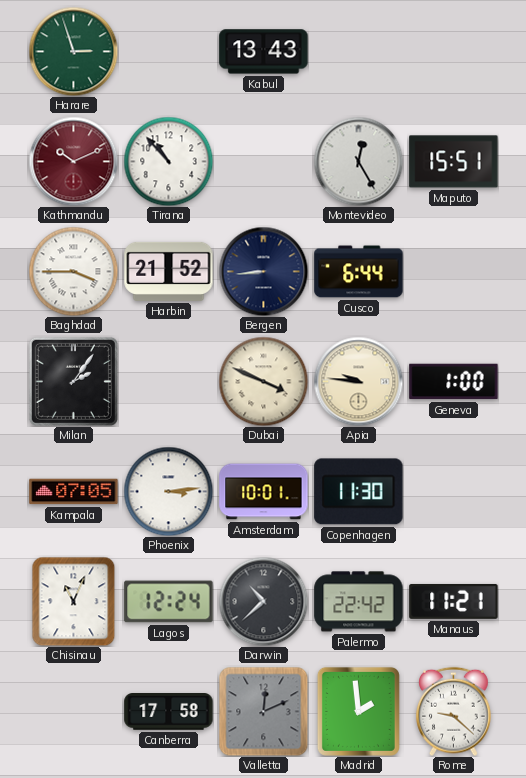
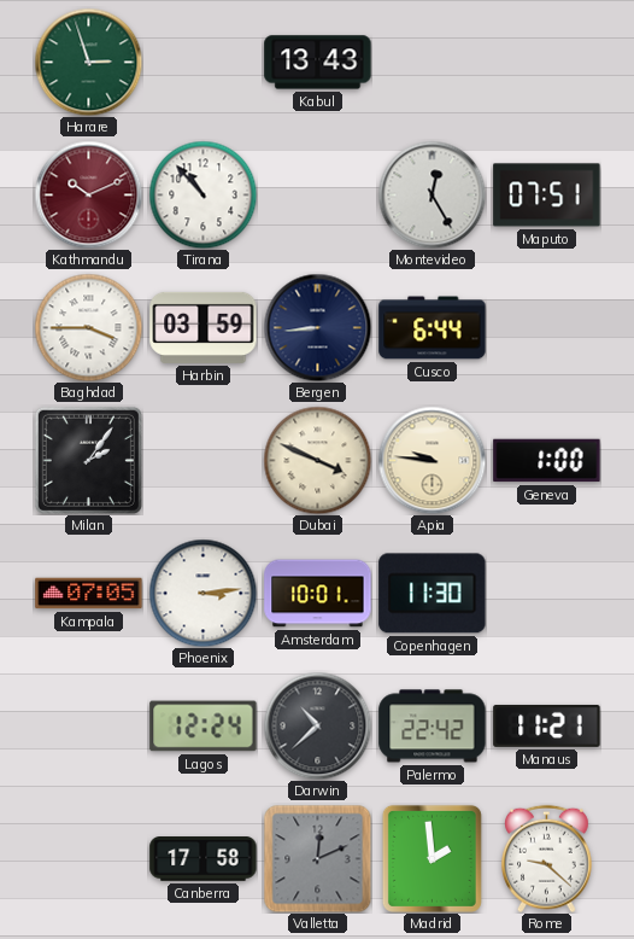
Maputo: 15:51 -> 07:51
Harbin: 21:52 -> 03:59
Chisinau: 11:04 -> none
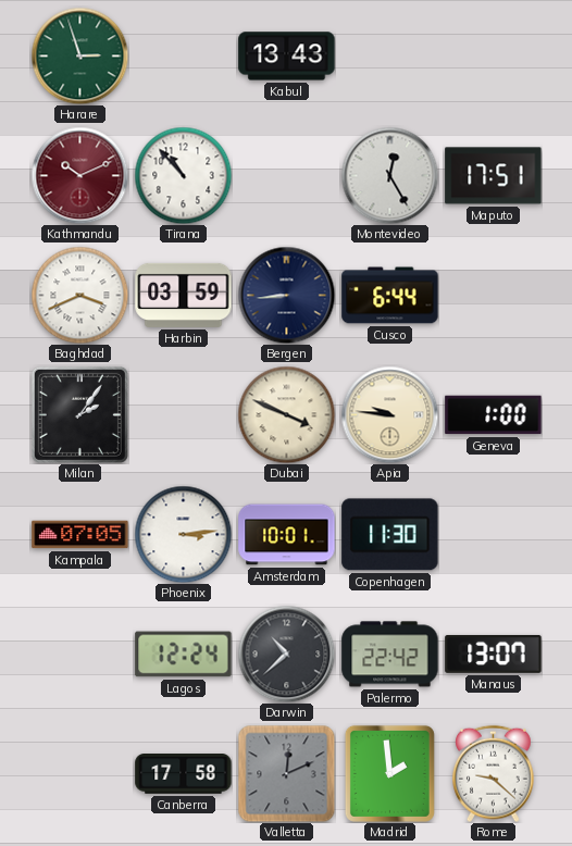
Maputo: 07:51 -> 17:51
Baghdad: 3:45 -> 3:41
Manaus: 11:21 -> 13:07
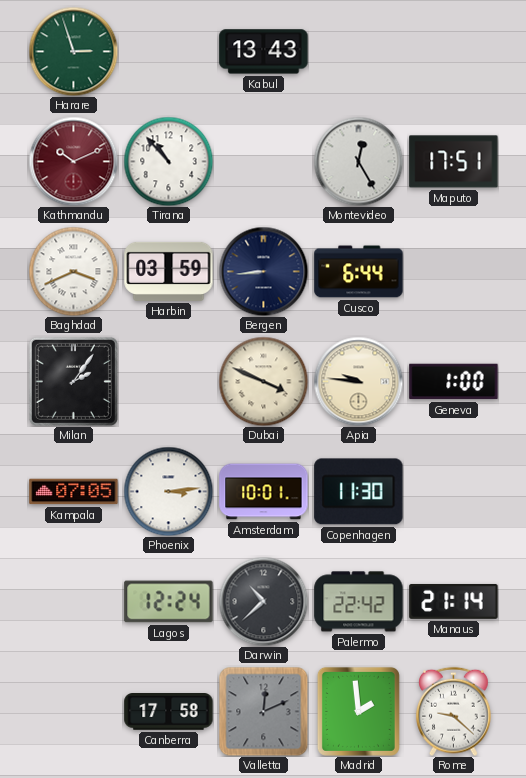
Manaus: 13:07 -> 21:14
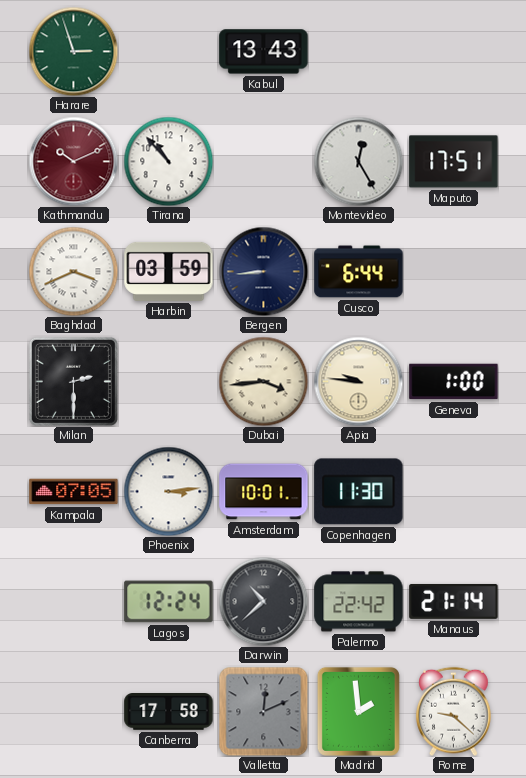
Milan: 2:06 -> 2:30
Dubai: 3:49 -> 3:44
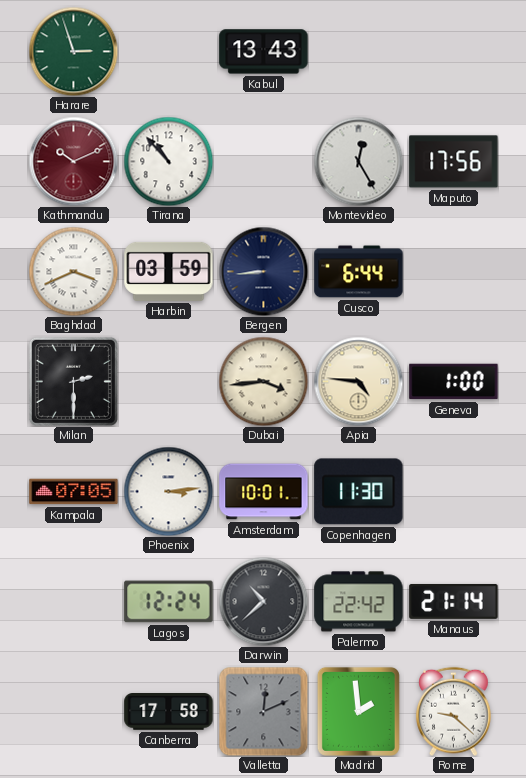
Maputo: 17:51 -> 17:56
Apia: 9:46 -> 4:46
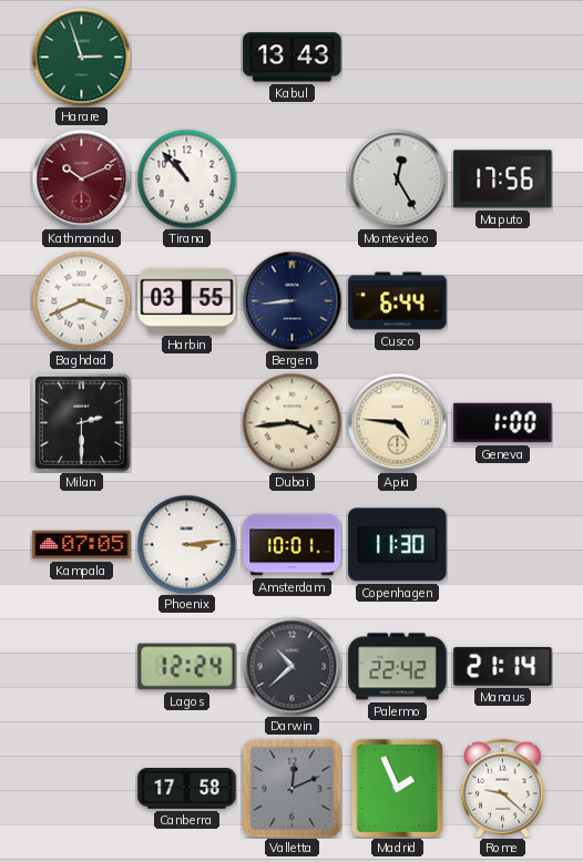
Harbin: 03:59 -> 03:55
Madrid: 1:59 -> 1:56
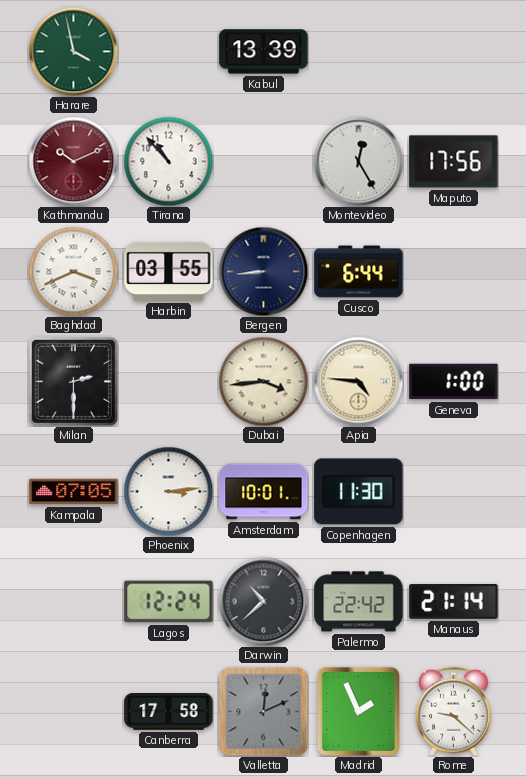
Harare: 2:57 -> 3:58
Kabul: 13:43 -> 13:39
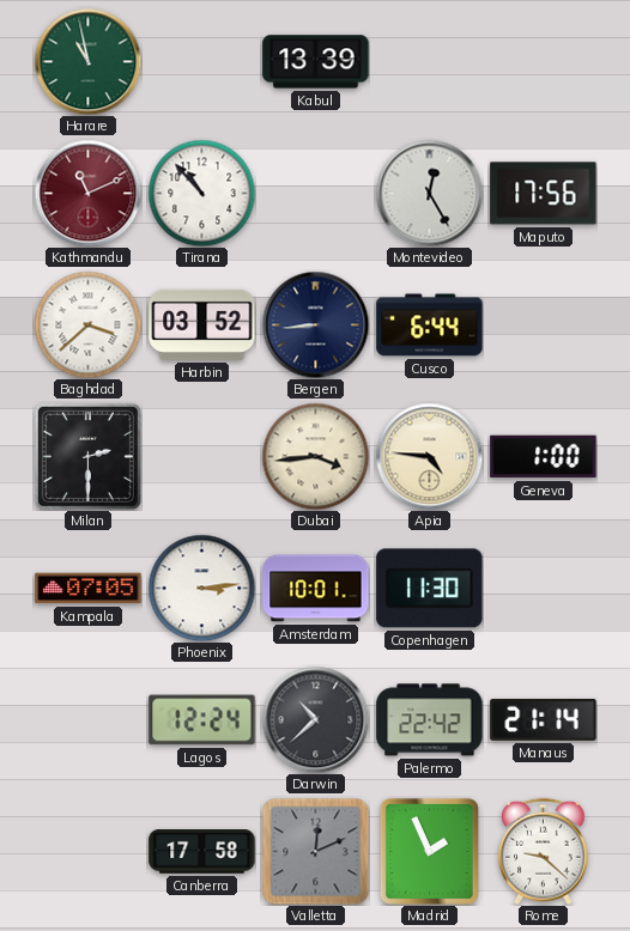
Harare: 3:58 -> 10:58
Kathmandu: 10:11 -> 11:11
Baghdad: 3:41 -> 3:38
Harbin: 03:55 -> 03:52
